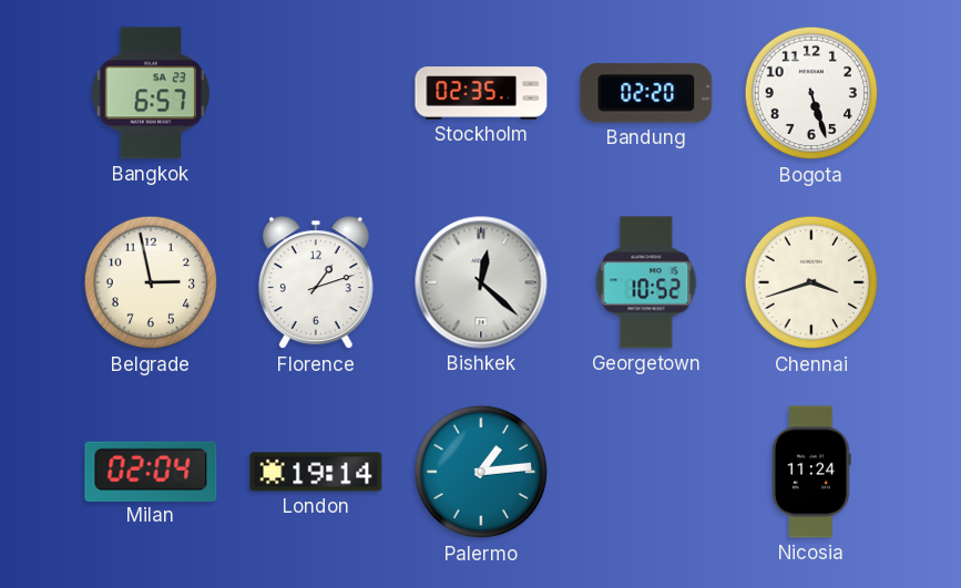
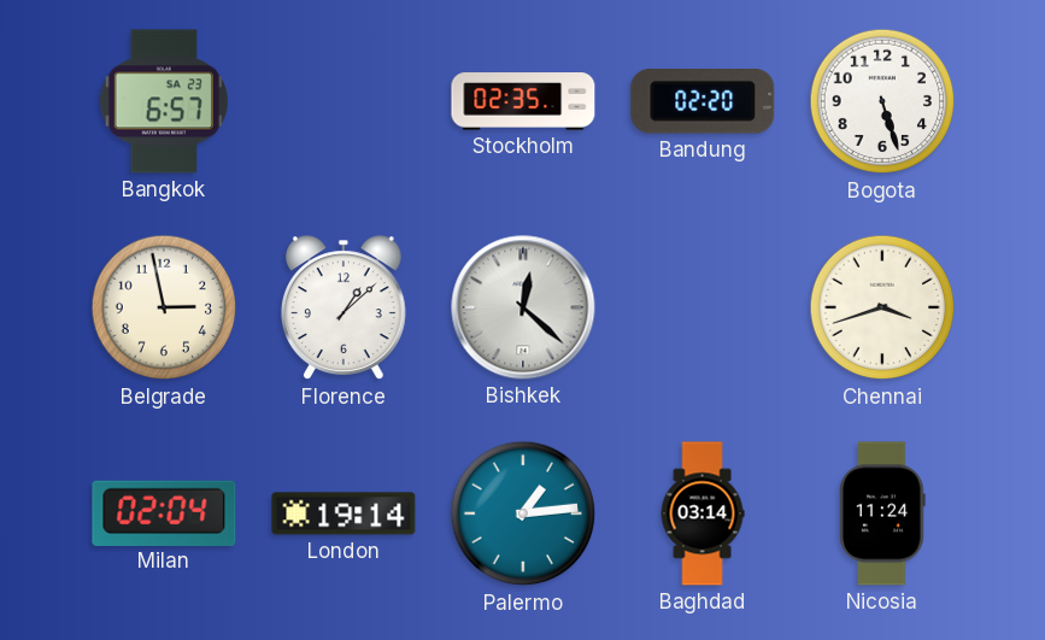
Florence: 1:12 -> 1:08
Georgetown: 10:52 -> none
Baghdad: none -> 03:14
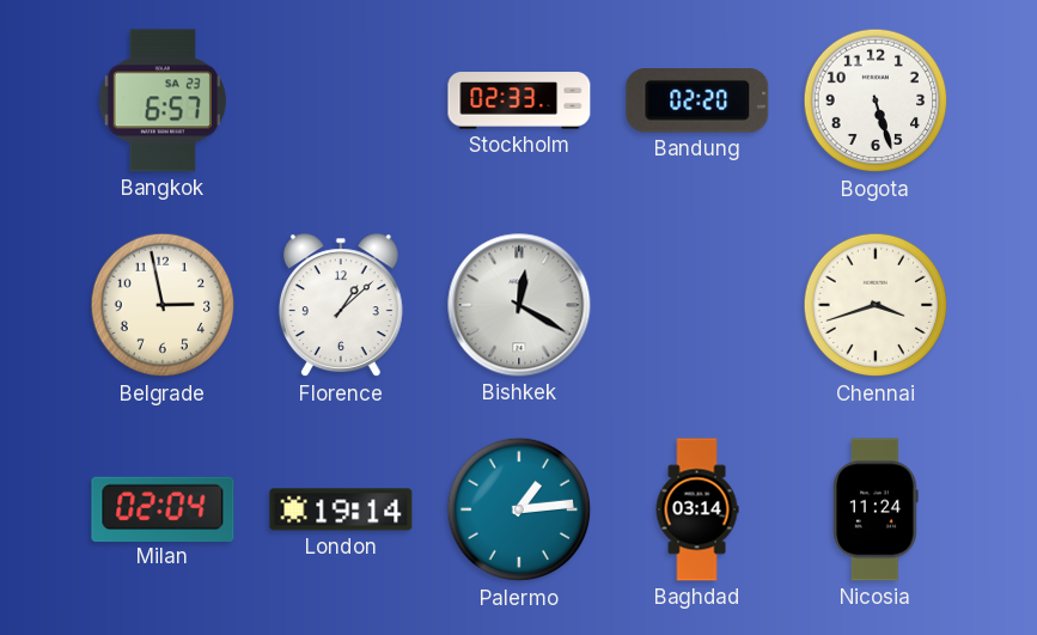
Stockholm: 02:35 -> 02:33
Bishkek: 12:22 -> 12:20
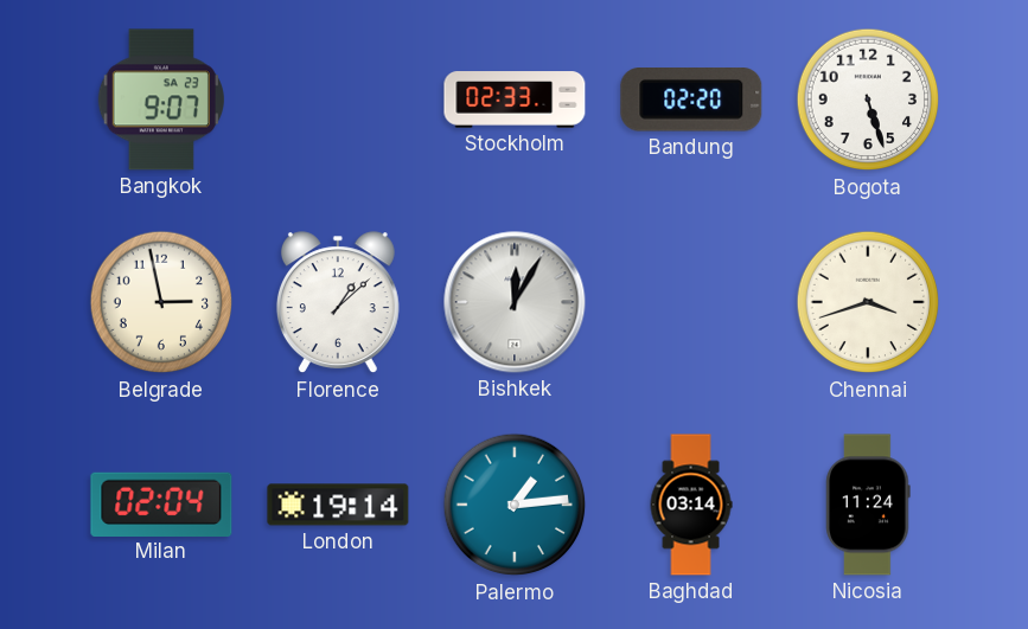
Bangkok: 6:57 -> 9:07
Bishkek: 12:20 -> 12:05
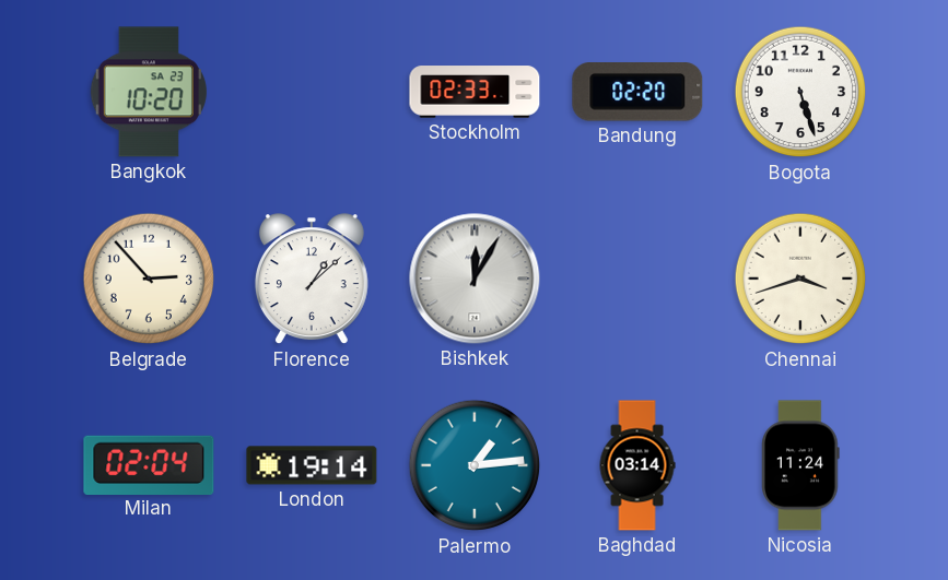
Bangkok: 9:07 -> 10:20
Belgrade: 2:58 -> 2:53
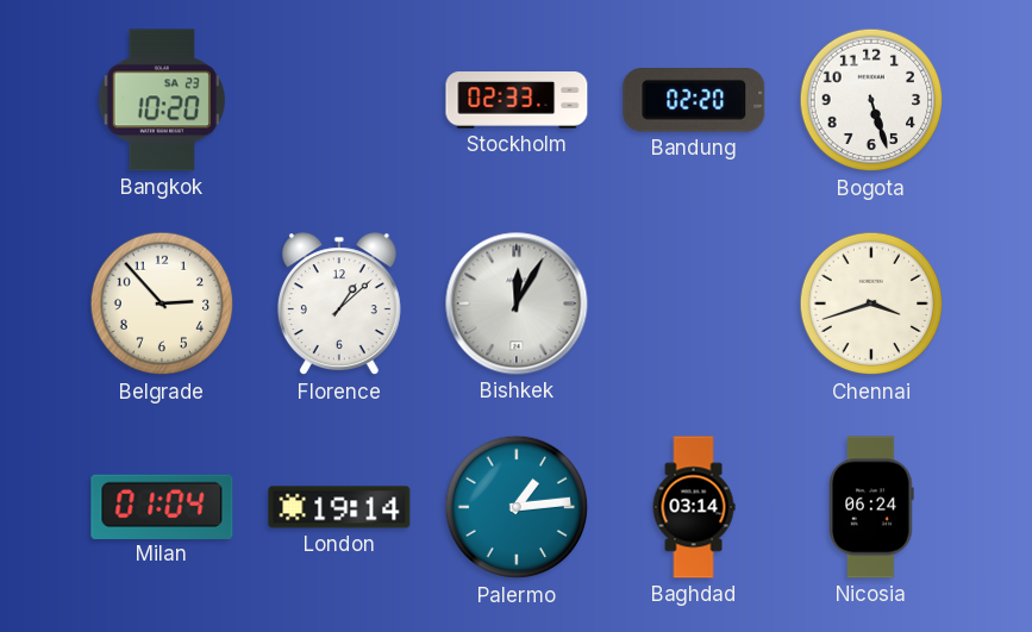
Milan: 02:04 -> 01:04
Nicosia: 11:24 -> 06:24
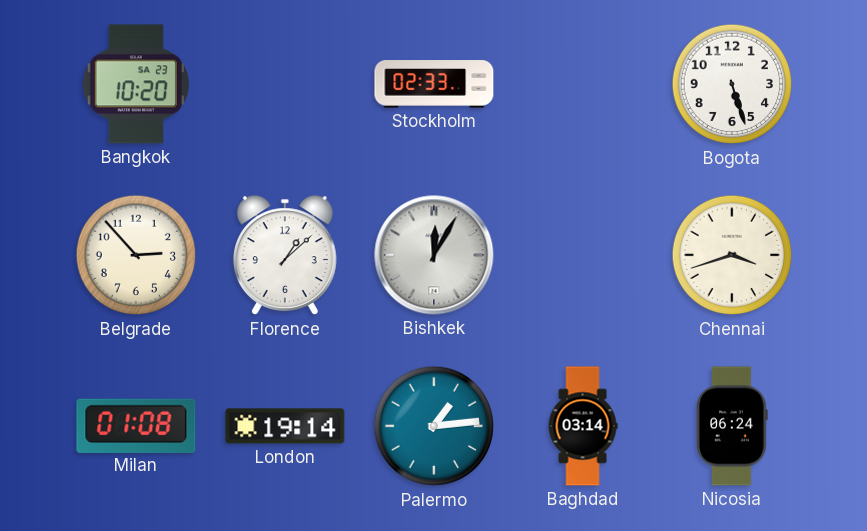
Bandung: 02:20 -> none
Milan: 01:04 -> 01:08
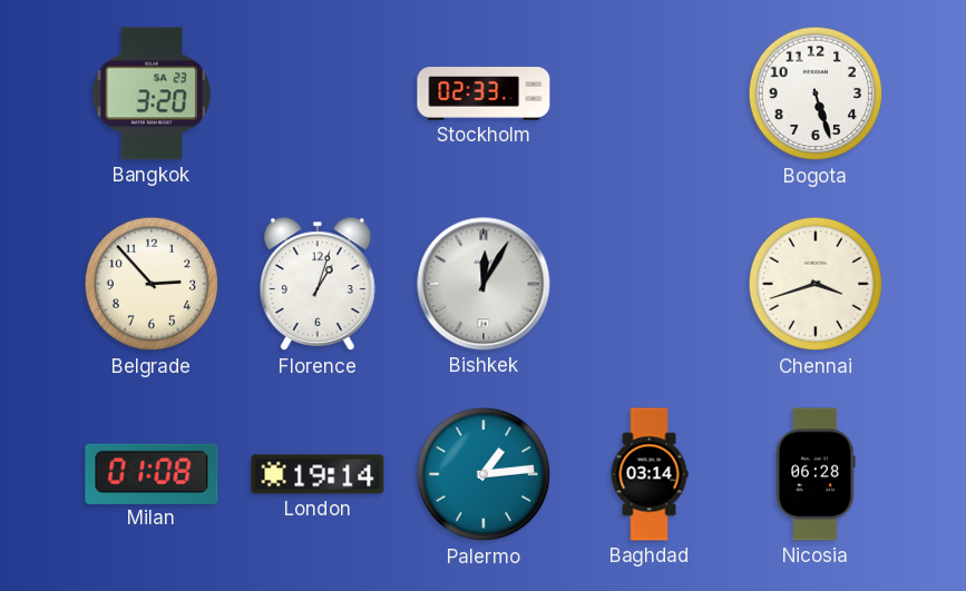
Bangkok: 10:20 -> 3:20
Florence: 1:08 -> 1:03
Nicosia: 06:24 -> 06:28
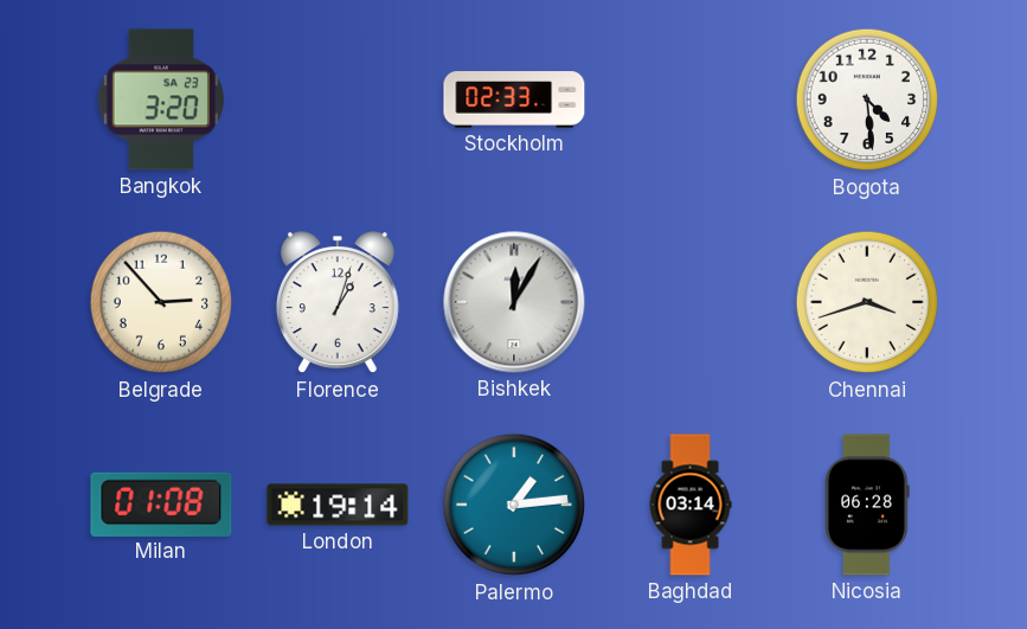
Bogota: 5:27 -> 4:29
